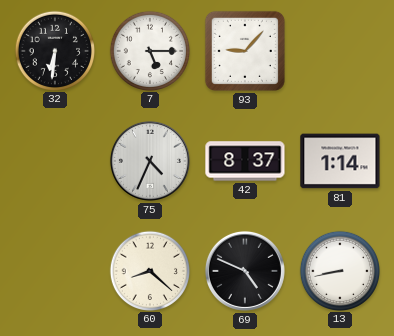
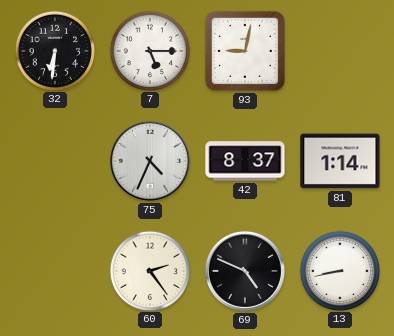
93: 9:07 -> 9:02
60: 8:22 -> 2:24
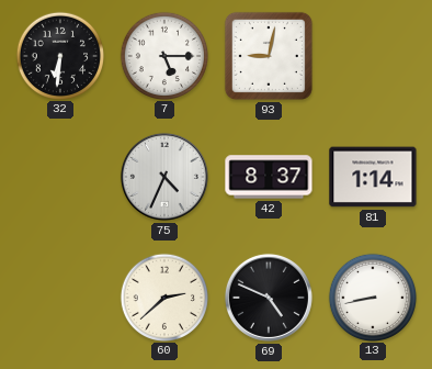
60: 2:24 -> 2:38
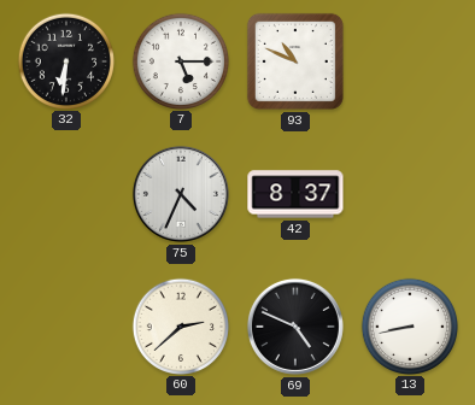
93: 9:02 -> 10:49
81: 1:14 -> none
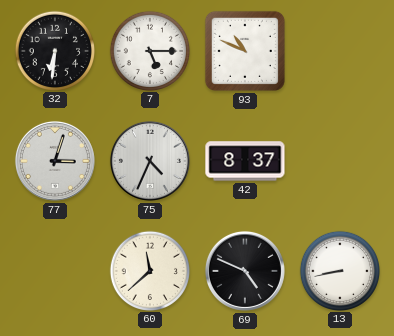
77: none -> 3:03
60: 2:38 -> 11:38
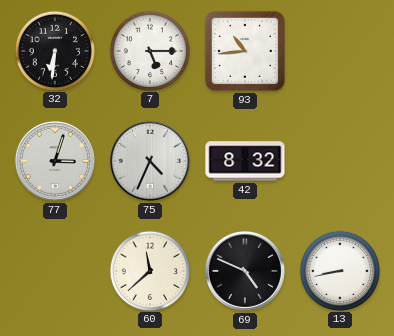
93: 10:49 -> 10:44
42: 8:37 -> 8:32
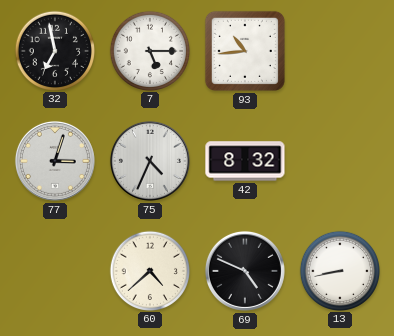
32: 6:31 -> 6:58
60: 11:38 -> 4:38
